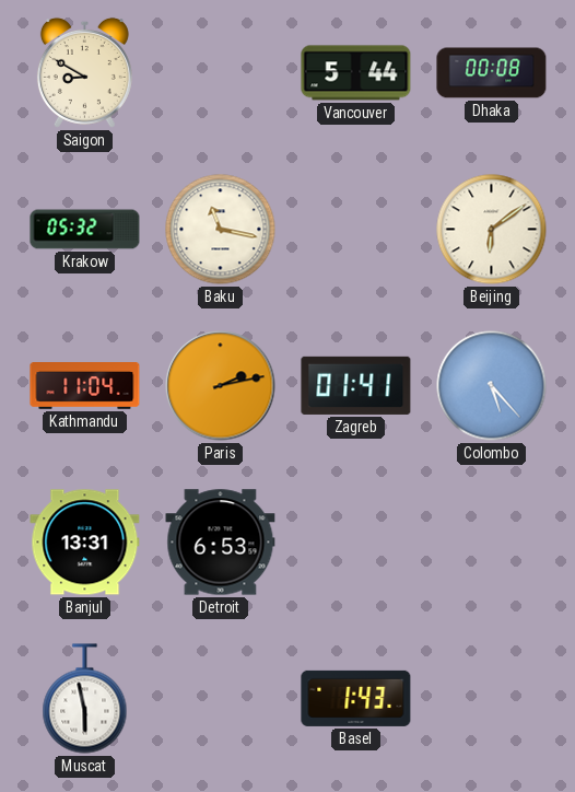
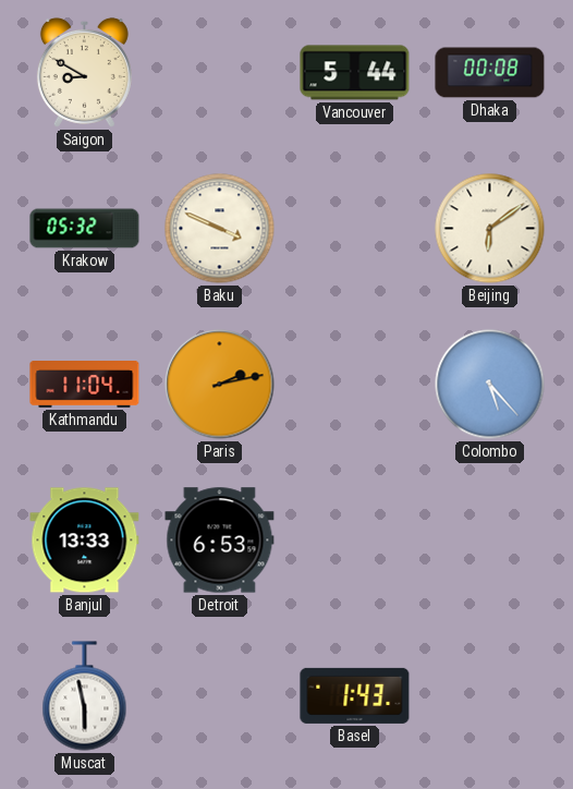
Baku: 11:17 -> 3:49
Zagreb: 01:41 -> none
Banjul: 13:31 -> 13:33
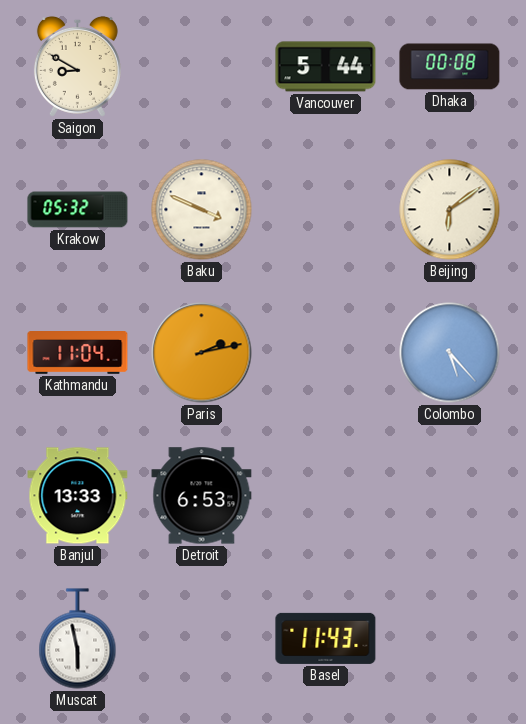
Basel: 1:43 -> 11:43
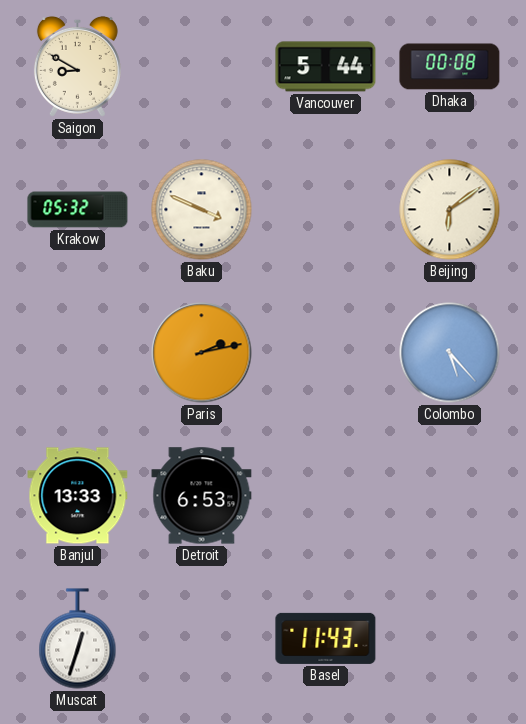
Kathmandu: 11:04 -> none
Muscat: 5:58 -> 12:33
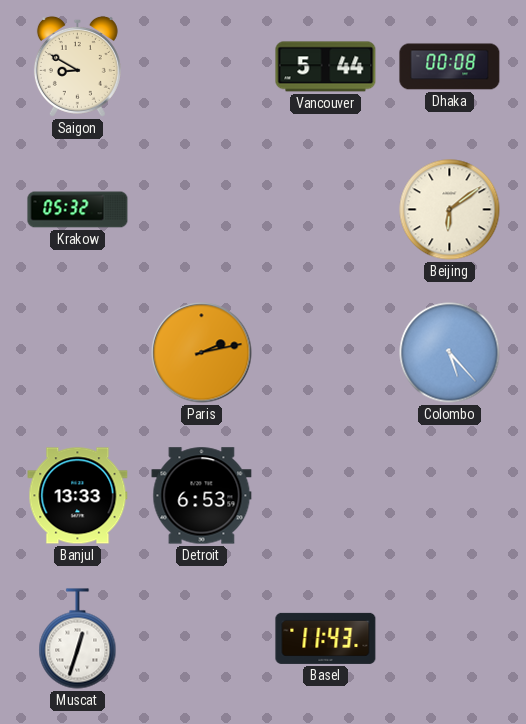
Baku: 3:49 -> none
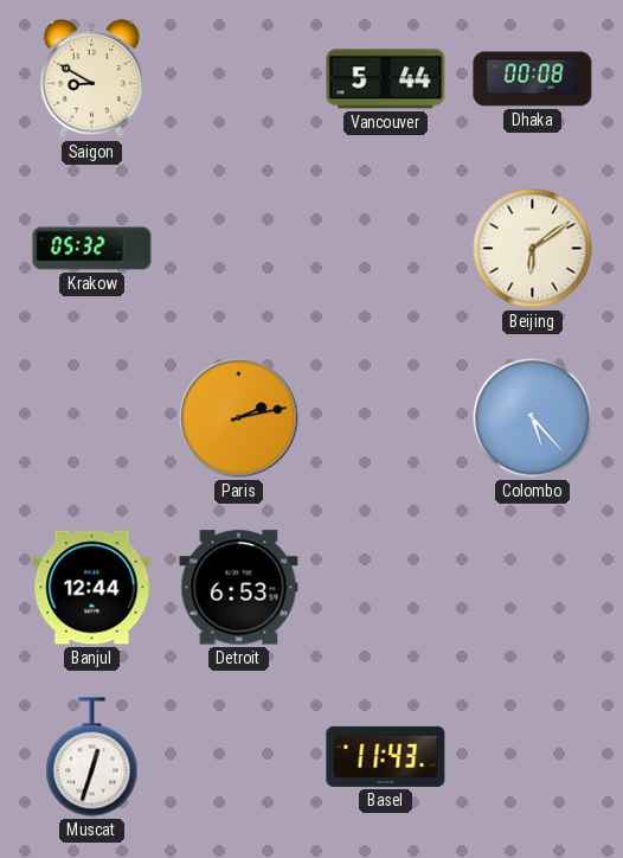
Banjul: 13:33 -> 12:44
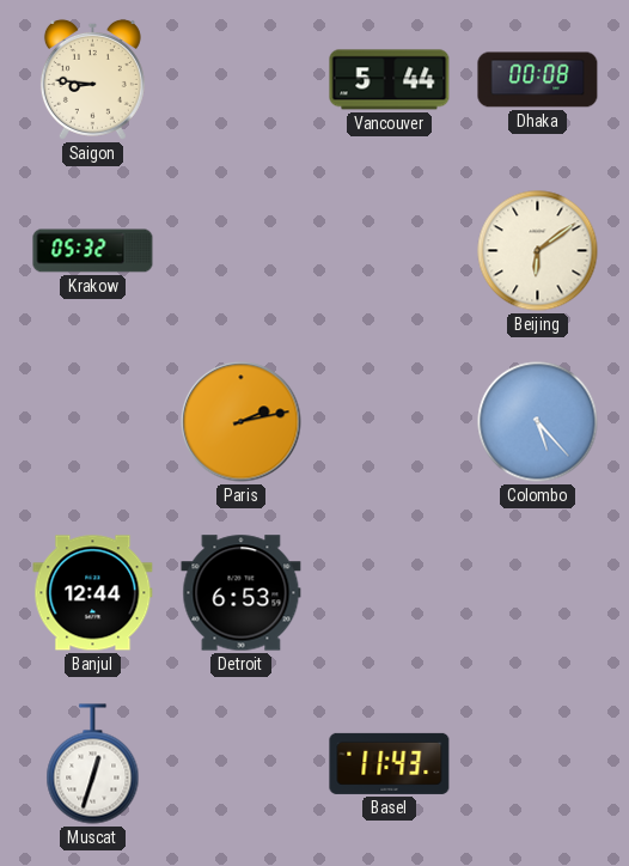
Saigon: 8:50 -> 8:46
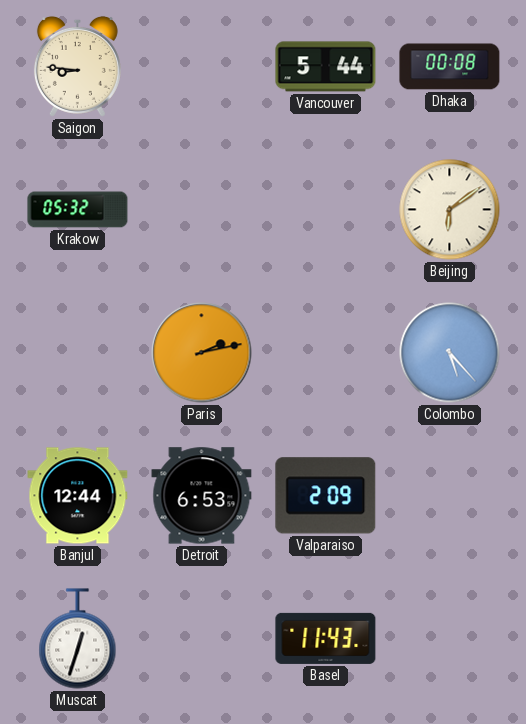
Valparaiso: none -> 2:09
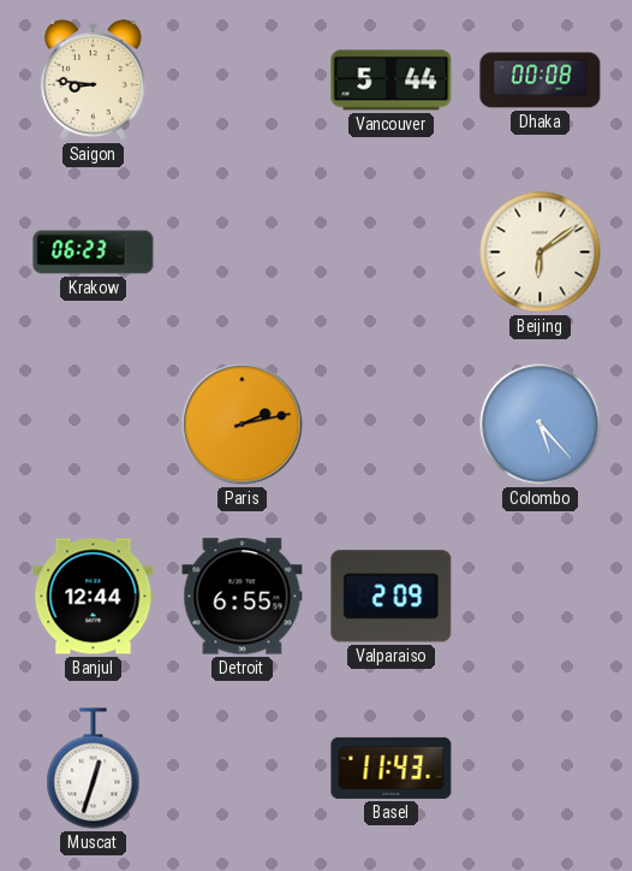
Krakow: 05:32 -> 06:23
Detroit: 6:53 -> 6:55
